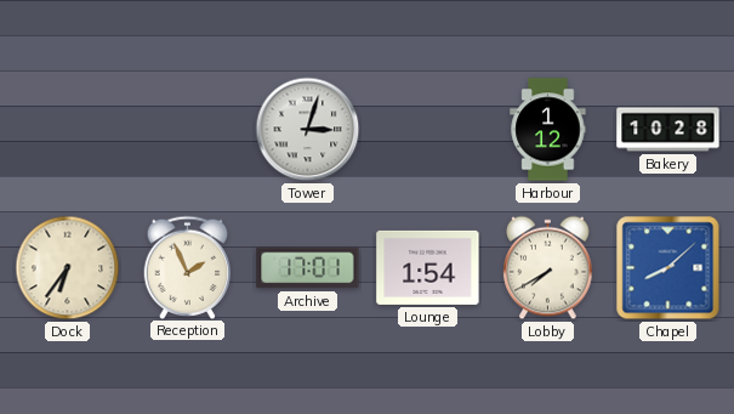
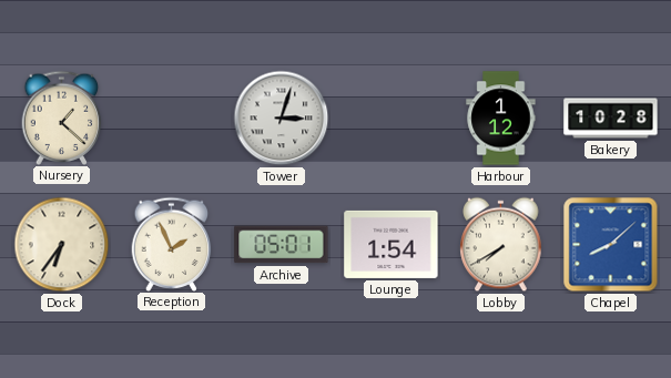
Nursery: none -> 1:22
Archive: 17:01 -> 05:01
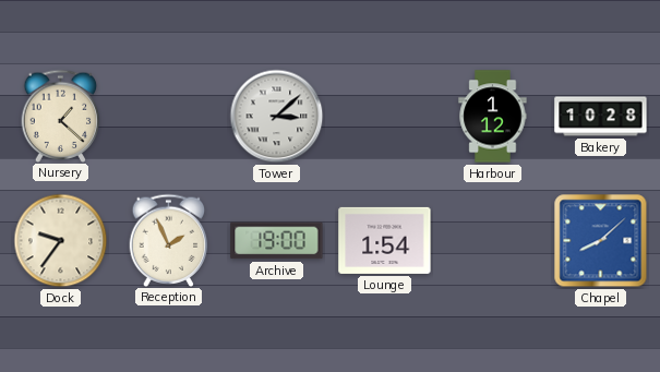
Tower: 3:03 -> 3:08
Dock: 6:36 -> 9:36
Archive: 05:01 -> 19:00
Lobby: 7:40 -> none
